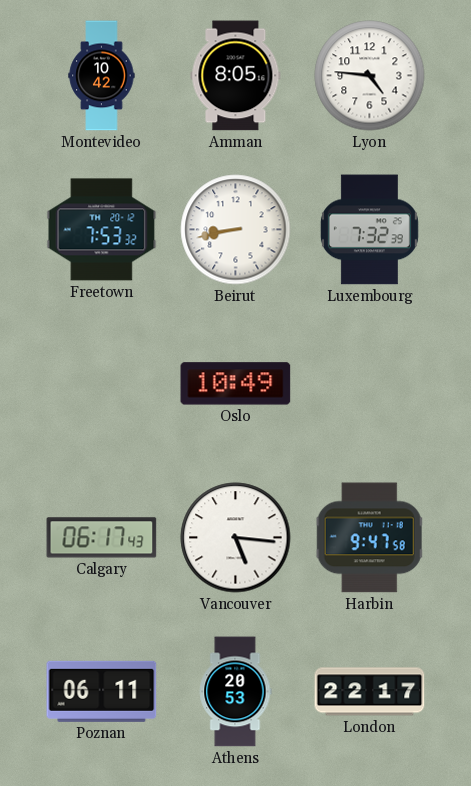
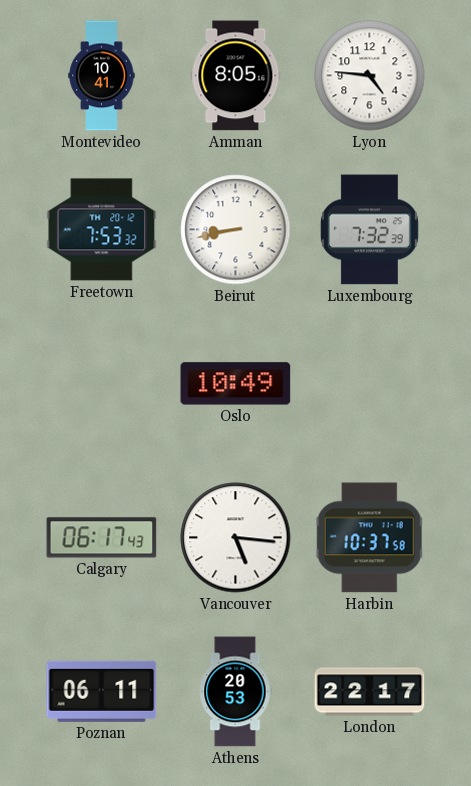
Montevideo: 10:42 -> 10:41
Harbin: 9:47 -> 10:37
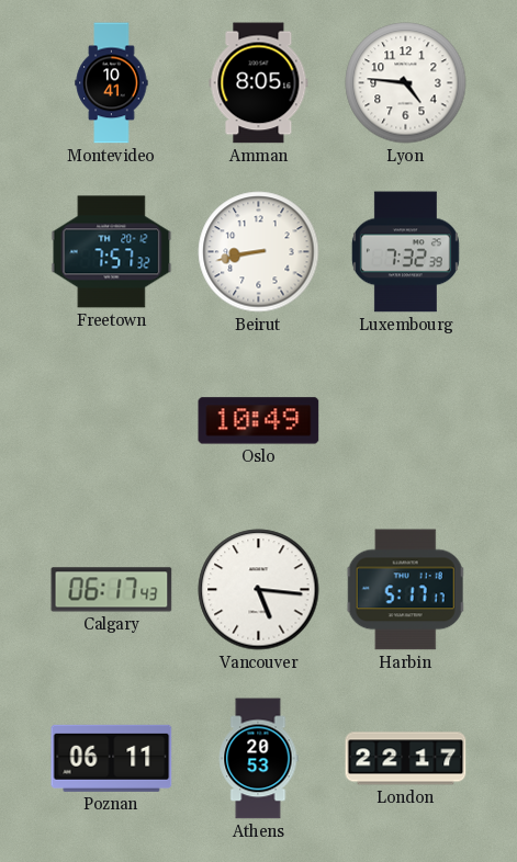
Freetown: 7:53 -> 7:57
Harbin: 10:37 -> 5:17
